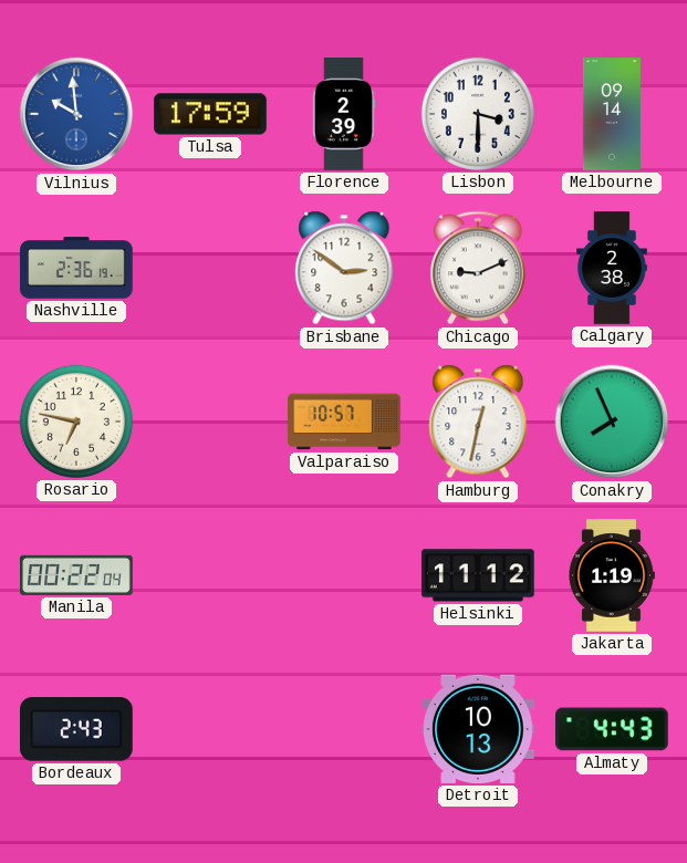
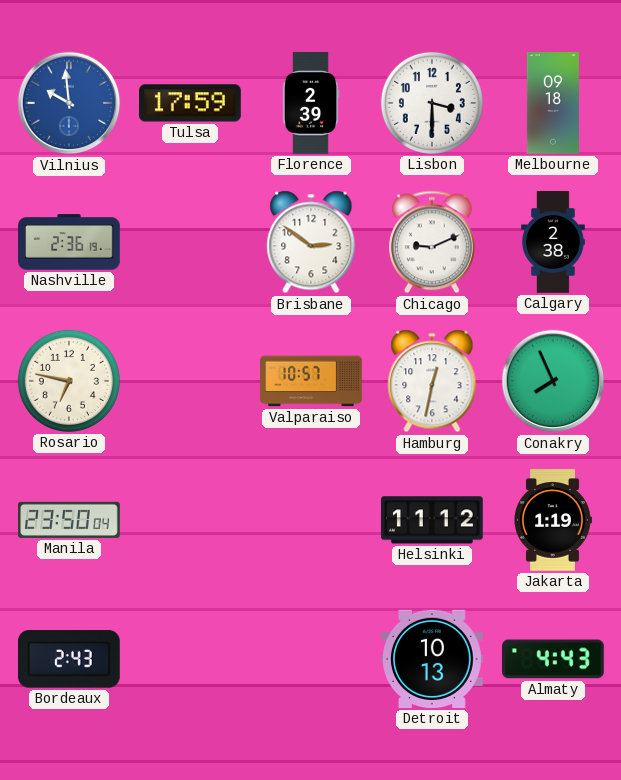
Melbourne: 09:14 -> 09:18
Manila: 00:22 -> 23:50
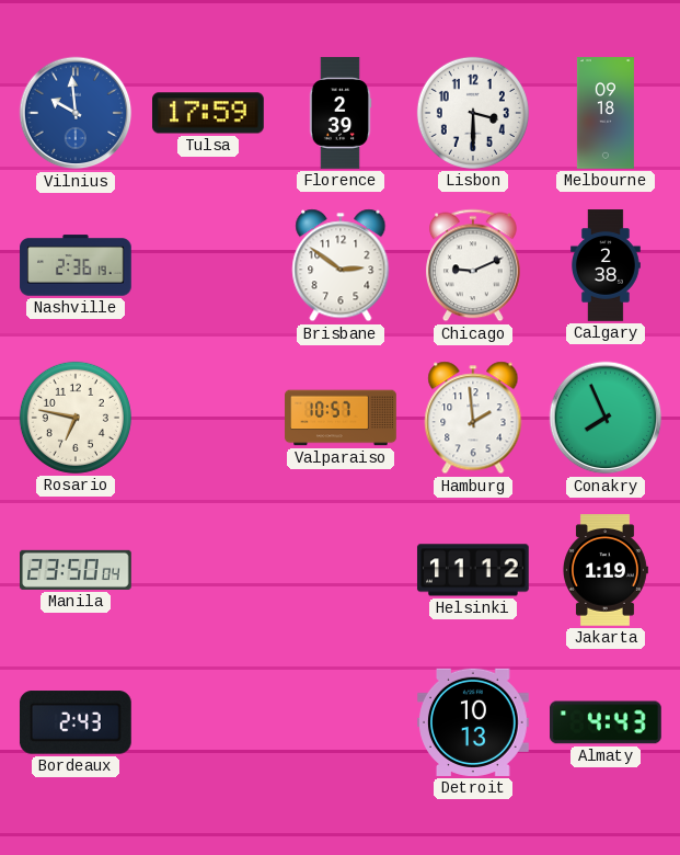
Hamburg: 12:32 -> 1:59
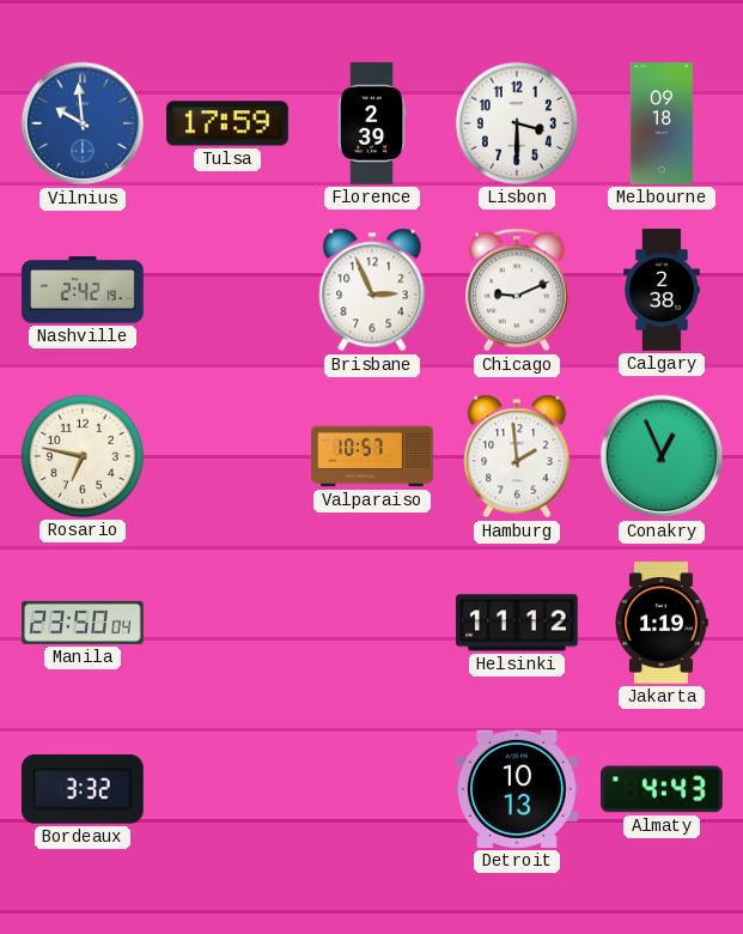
Nashville: 2:36 -> 2:42
Brisbane: 2:51 -> 2:56
Conakry: 7:56 -> 12:56
Bordeaux: 2:43 -> 3:32
